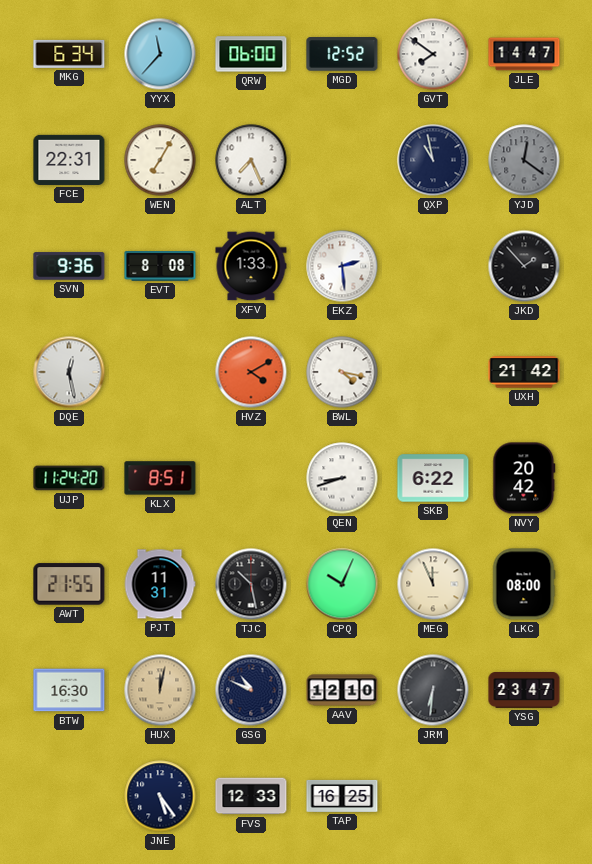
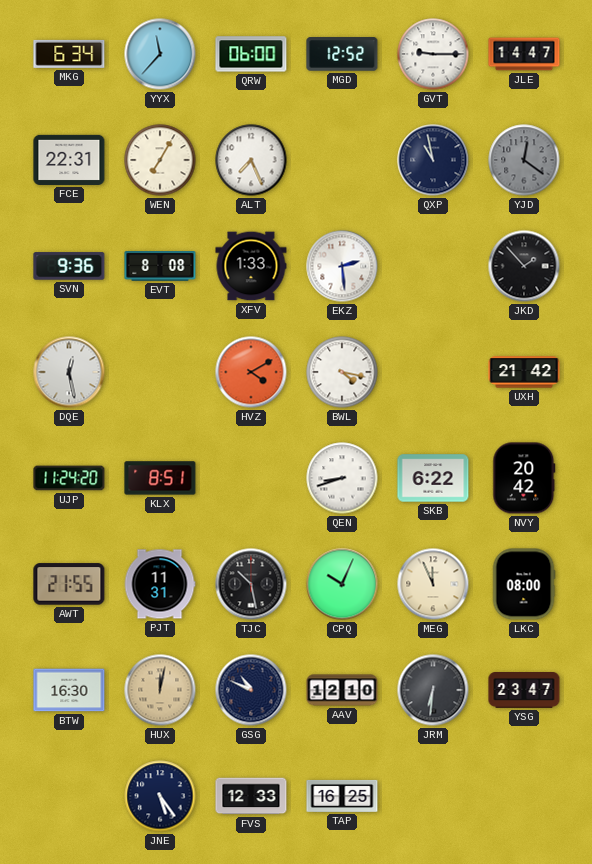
GVT: 7:51 -> 9:15
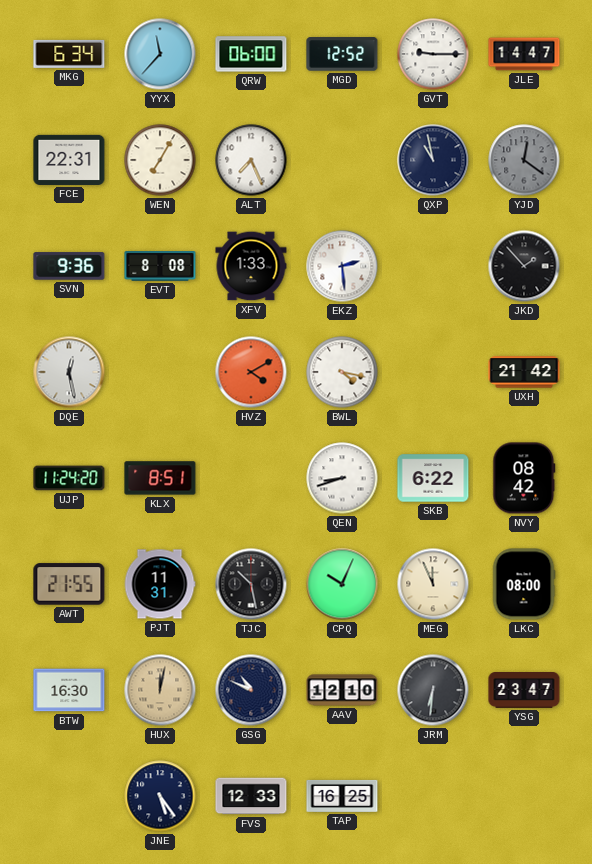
NVY: 20:42 -> 08:42
